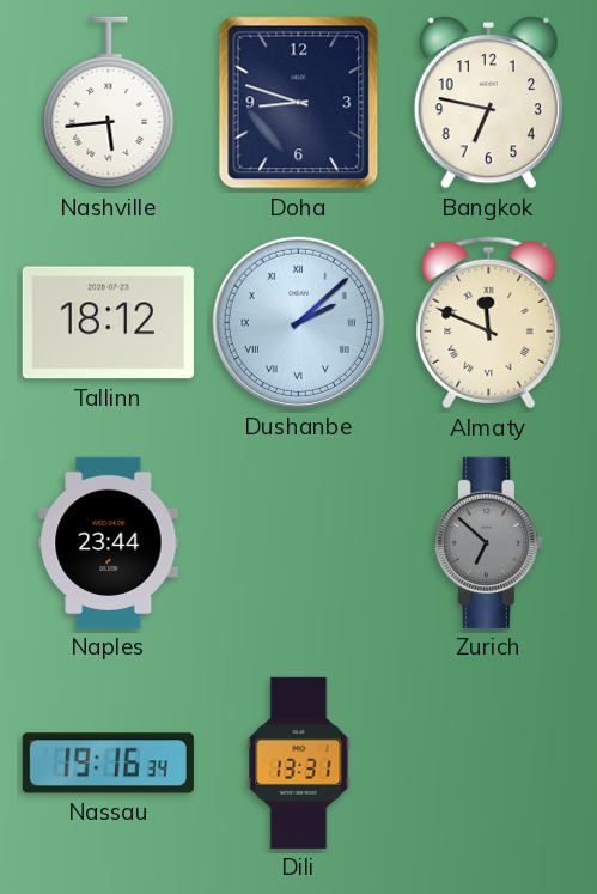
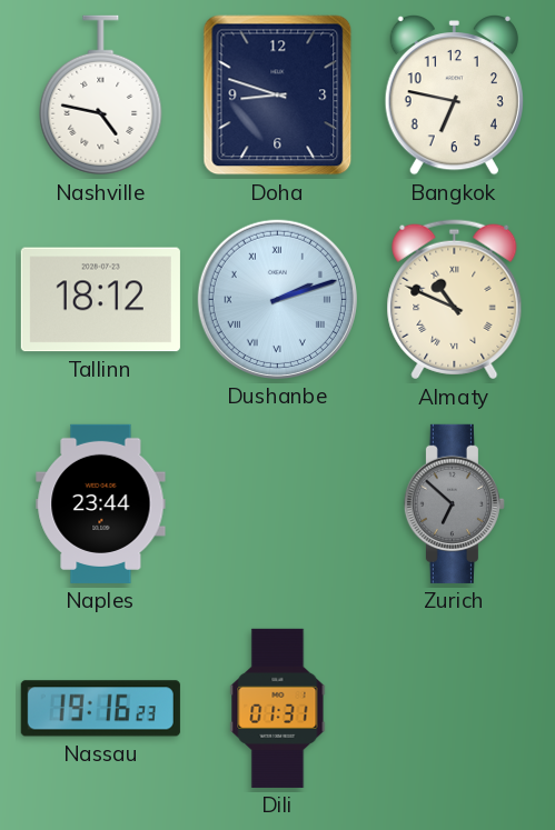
Nashville: 5:44 -> 4:47
Dushanbe: 2:08 -> 2:12
Almaty: 11:49 -> 10:49
Nassau: 19:16:34 -> 19:16:23
Dili: 13:31 -> 01:31
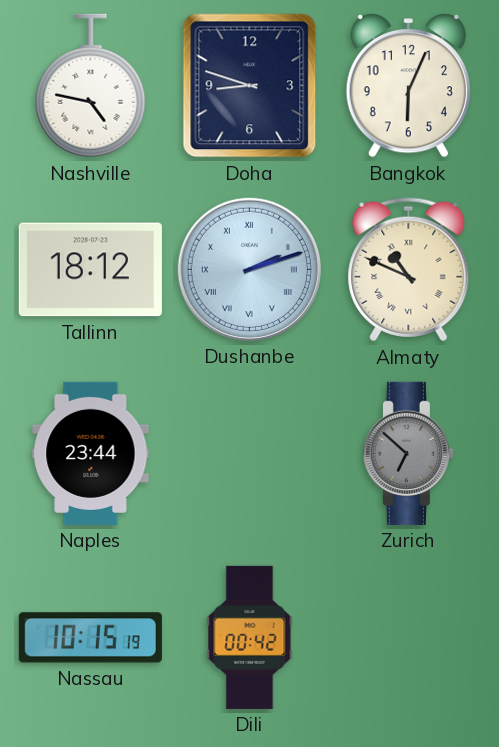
Bangkok: 6:47 -> 6:04
Nassau: 19:16 -> 10:15
Dili: 01:31 -> 00:42
